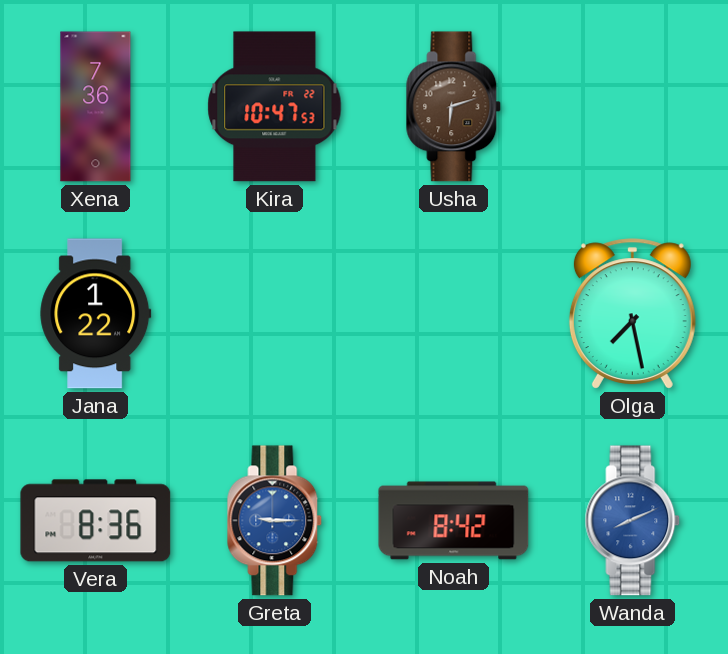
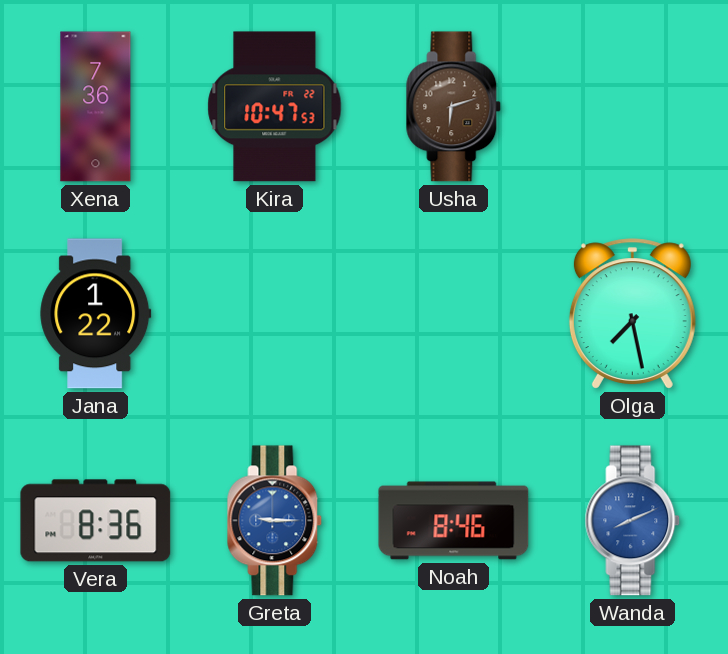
Noah: 8:42 -> 8:46
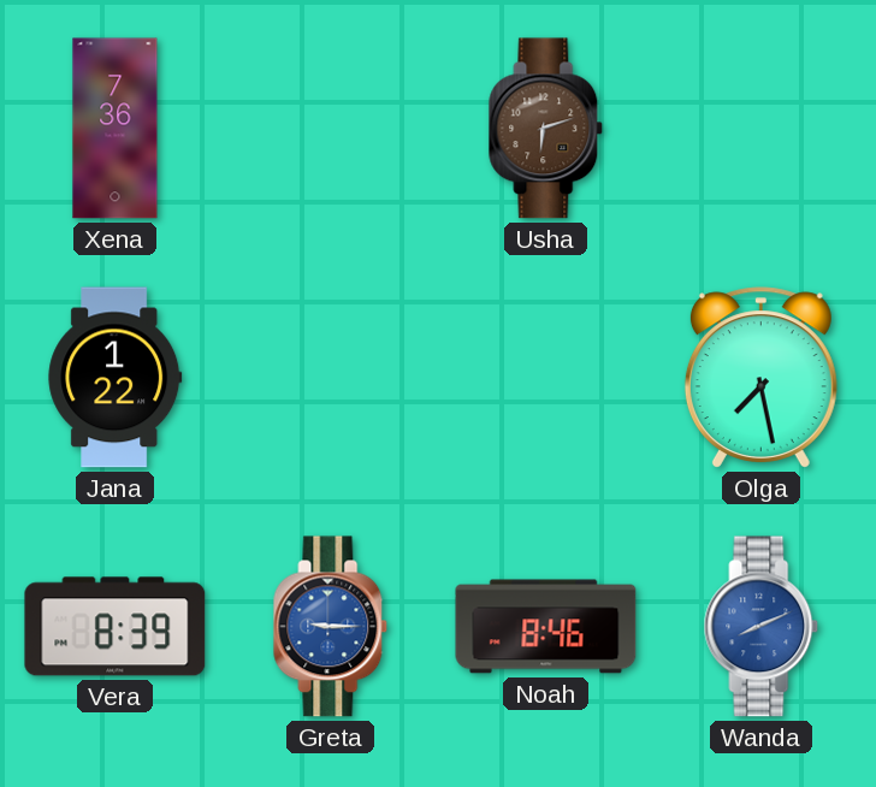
Kira: 10:47 -> none
Vera: 8:36 -> 8:39
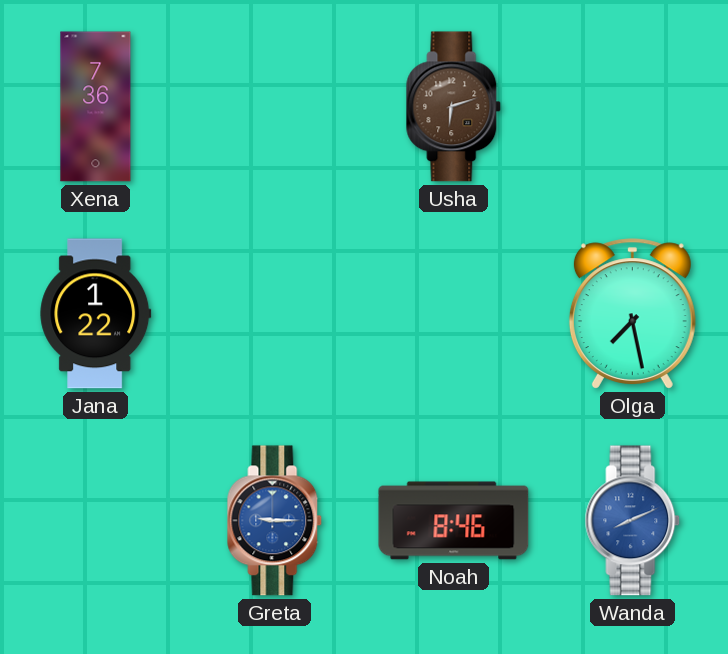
Vera: 8:39 -> none
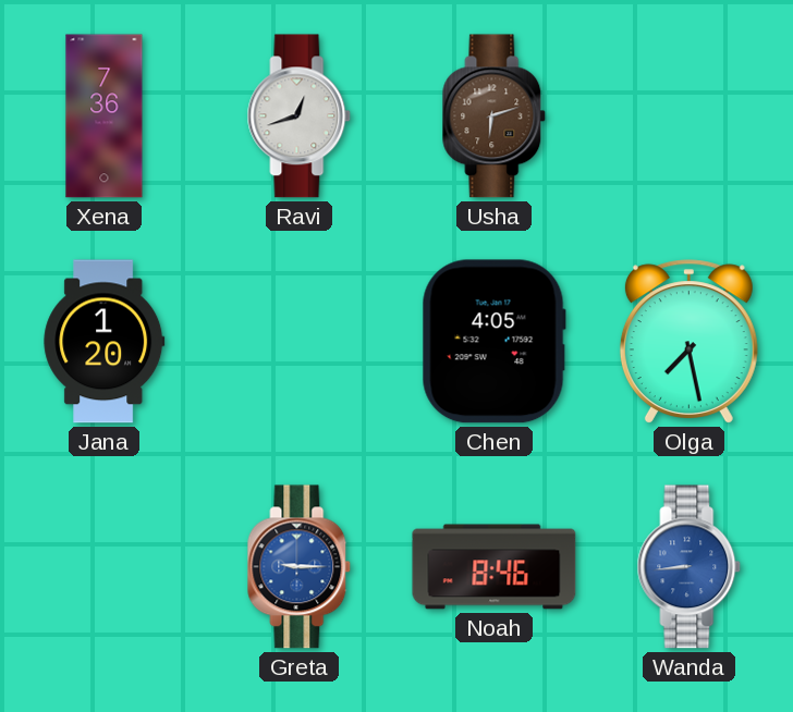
Ravi: none -> 12:42
Jana: 1:22 -> 1:20
Chen: none -> 4:05
Wanda: 8:11 -> 8:44
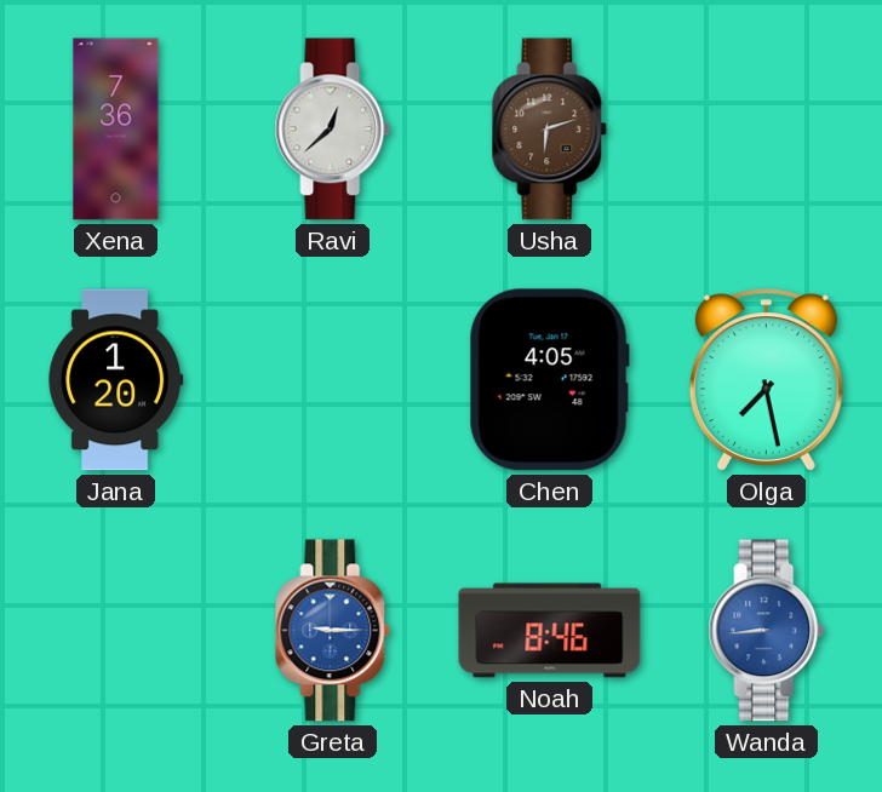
Ravi: 12:42 -> 12:38
